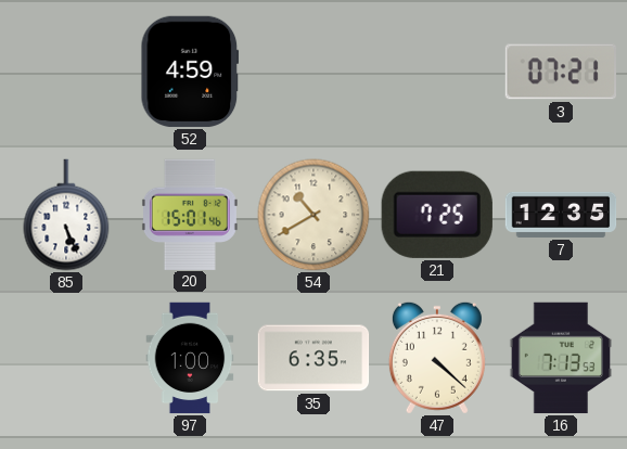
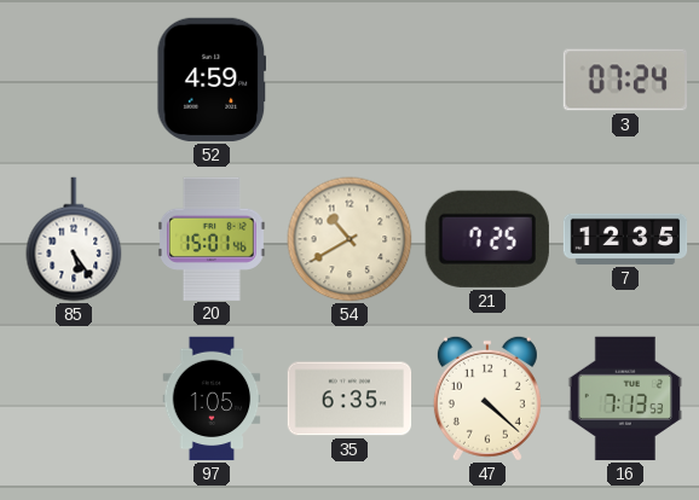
3: 07:21 -> 07:24
85: 5:26 -> 5:24
97: 1:00 -> 1:05
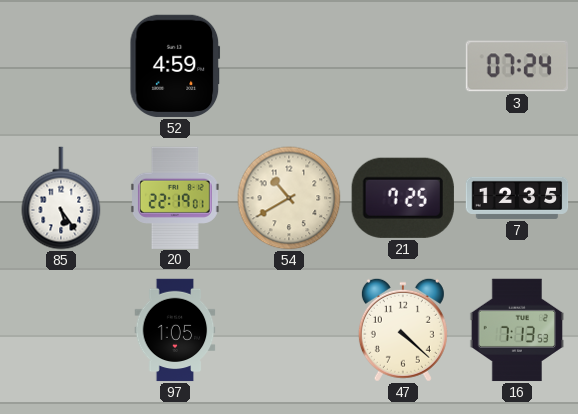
20: 15:01 -> 22:19
35: 6:35 -> none
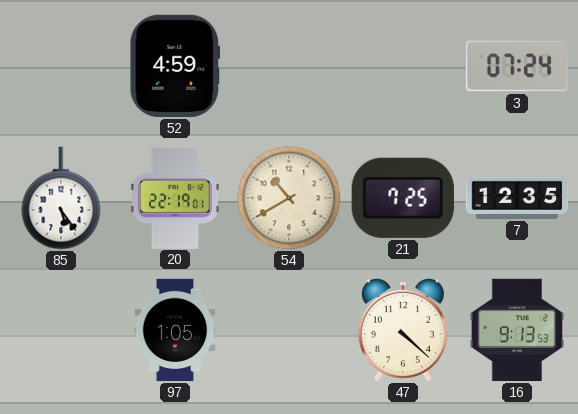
16: 7:13 -> 9:13
